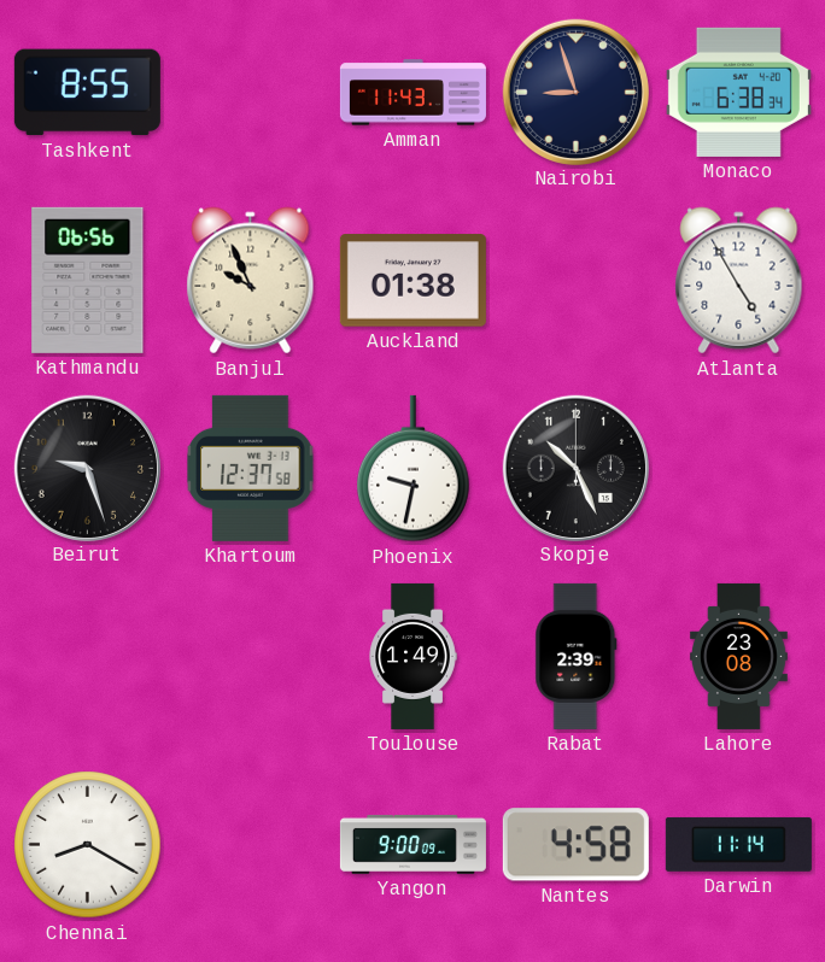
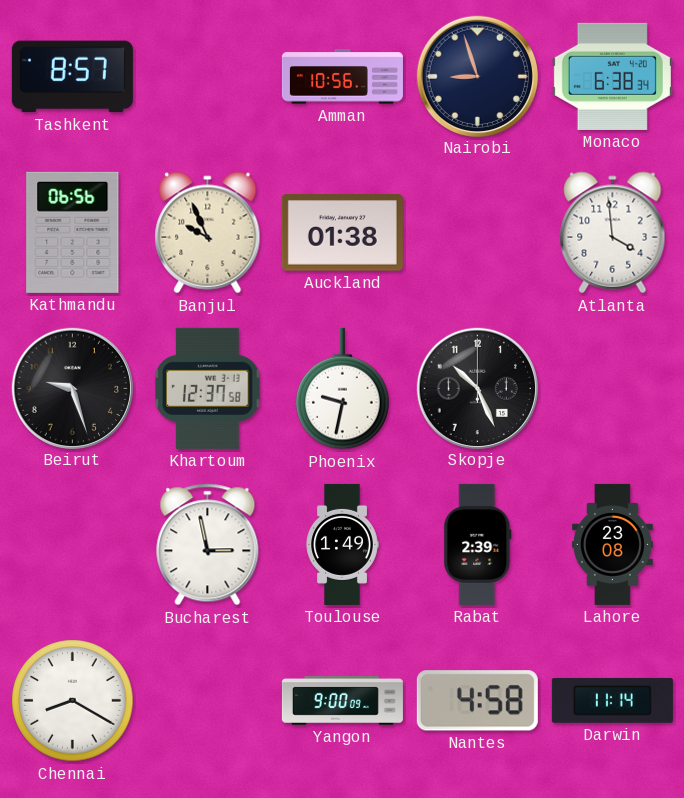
Tashkent: 8:55 -> 8:57
Amman: 11:43 -> 10:56
Atlanta: 4:55 -> 3:59
Bucharest: none -> 2:58
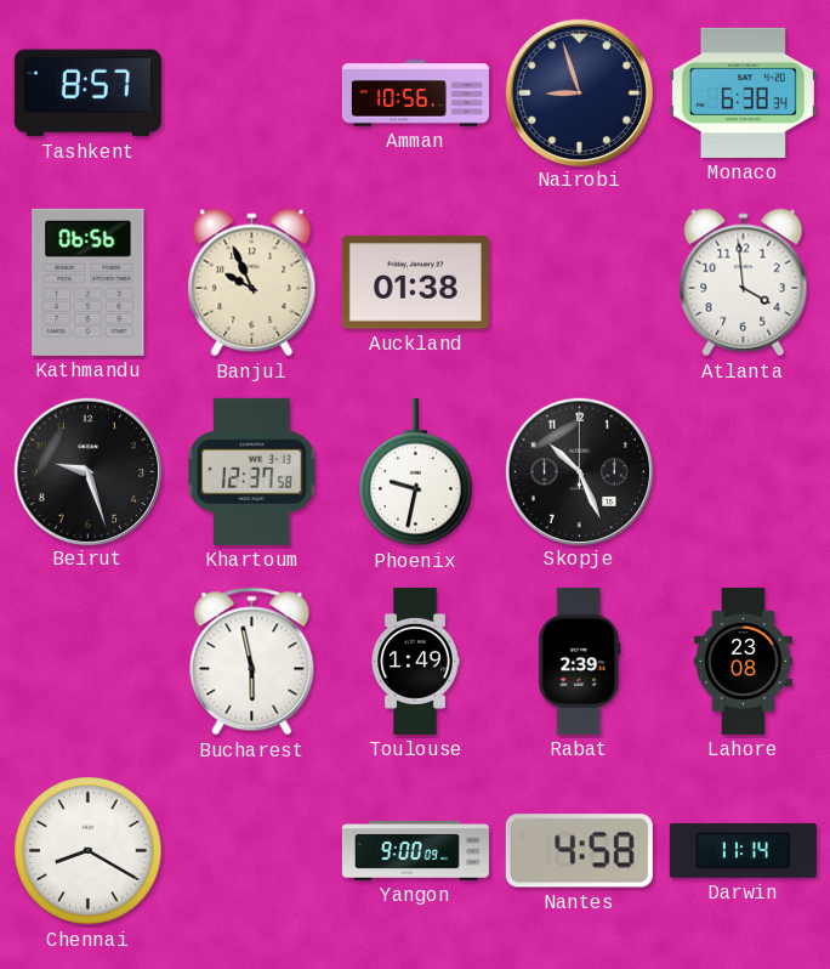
Bucharest: 2:58 -> 5:58
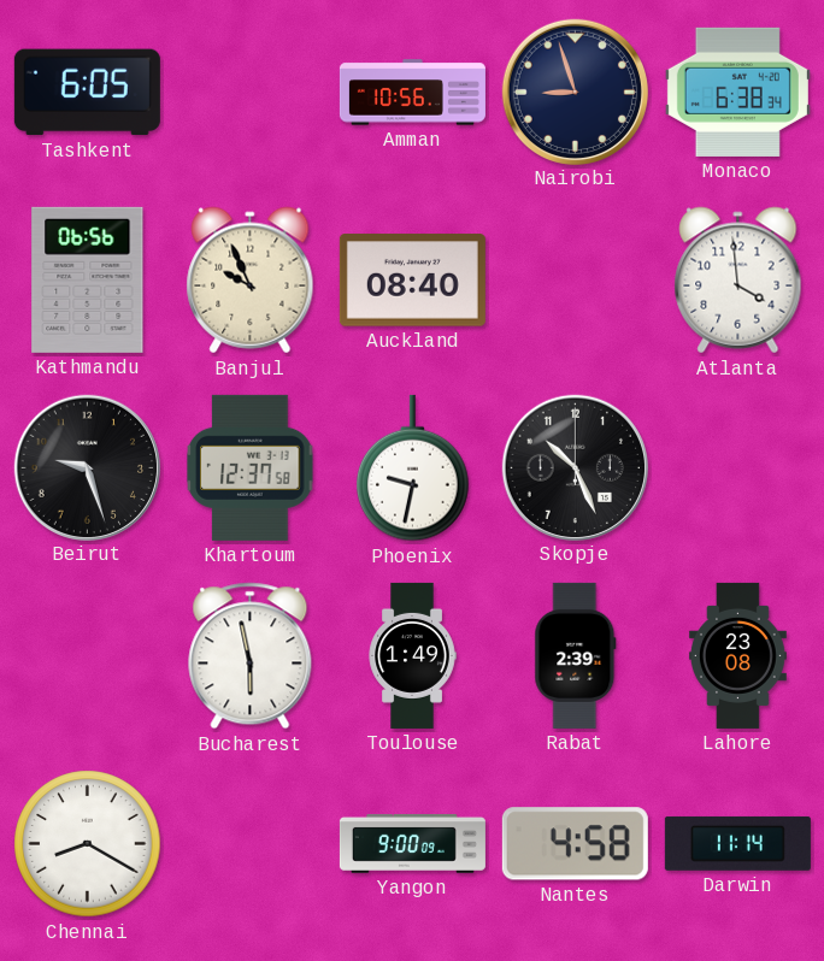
Tashkent: 8:57 -> 6:05
Auckland: 01:38 -> 08:40
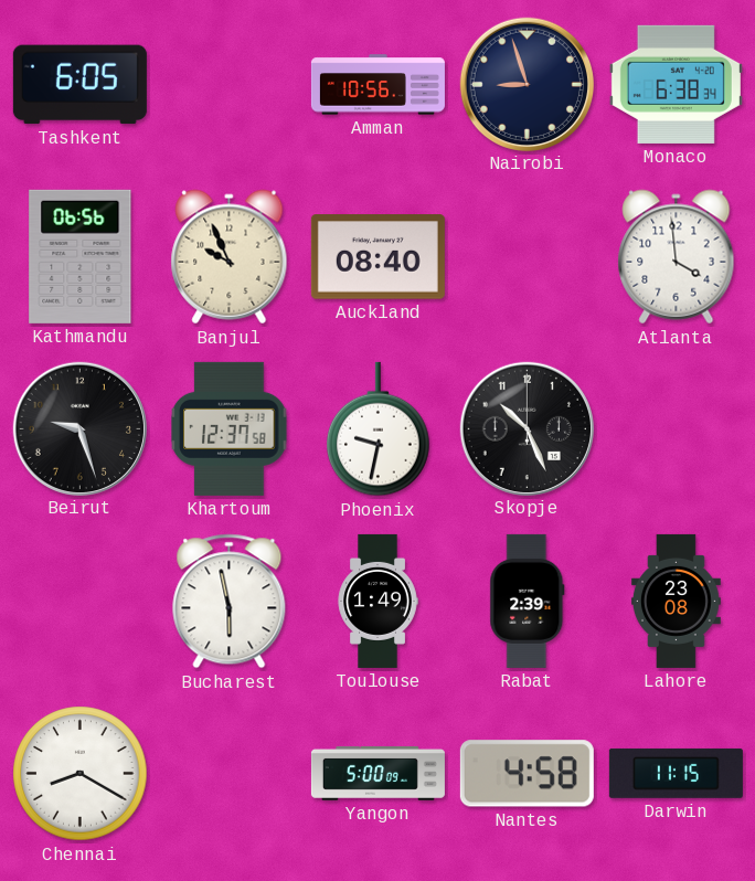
Yangon: 9:00 -> 5:00
Darwin: 11:14 -> 11:15
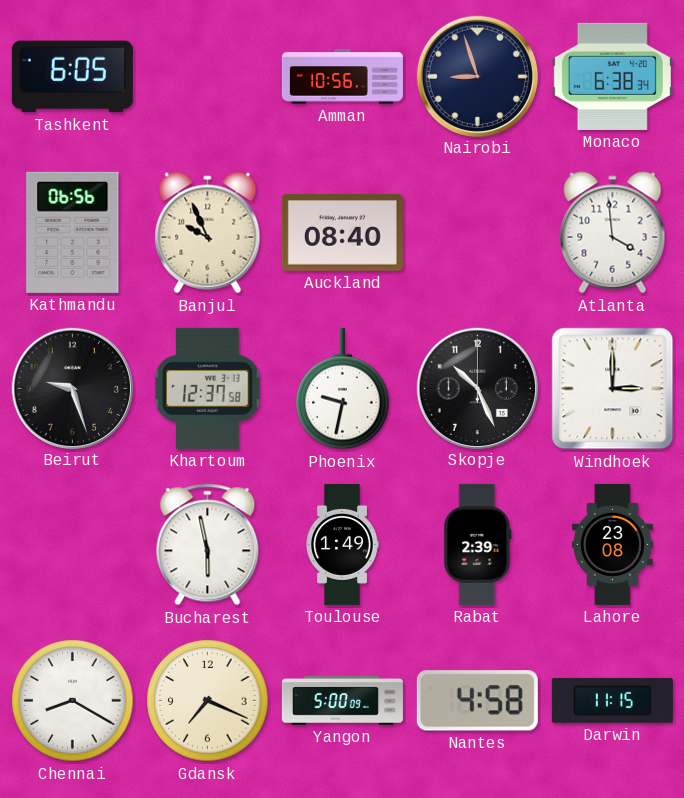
Windhoek: none -> 3:00
Gdansk: none -> 7:19
